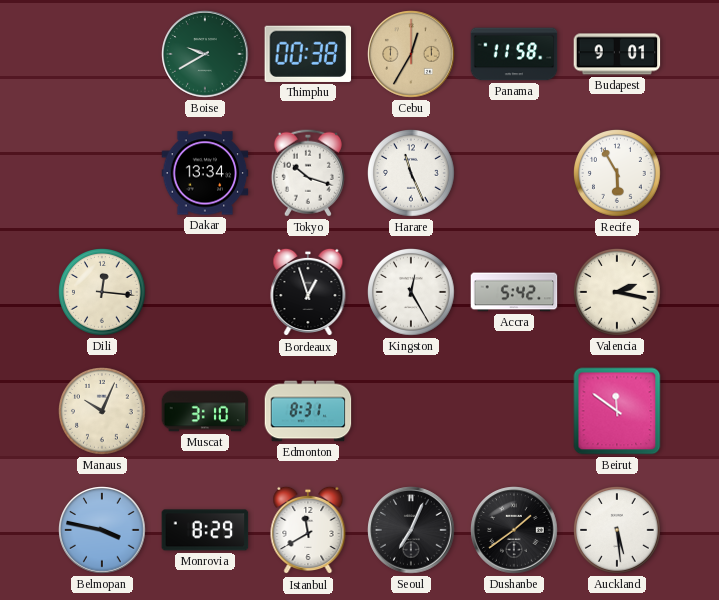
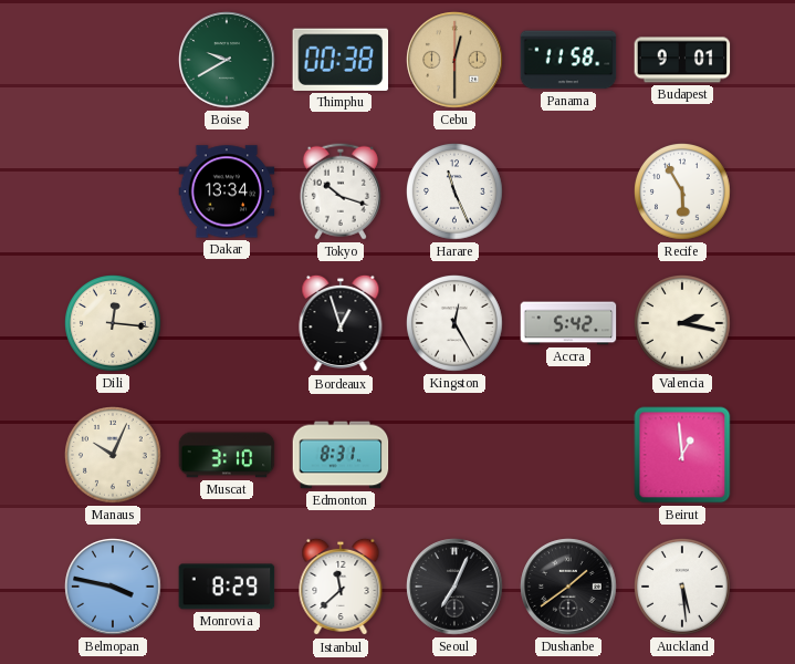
Cebu: 12:35 -> 12:30
Beirut: 11:51 -> 12:59
Istanbul: 11:40 -> 11:38
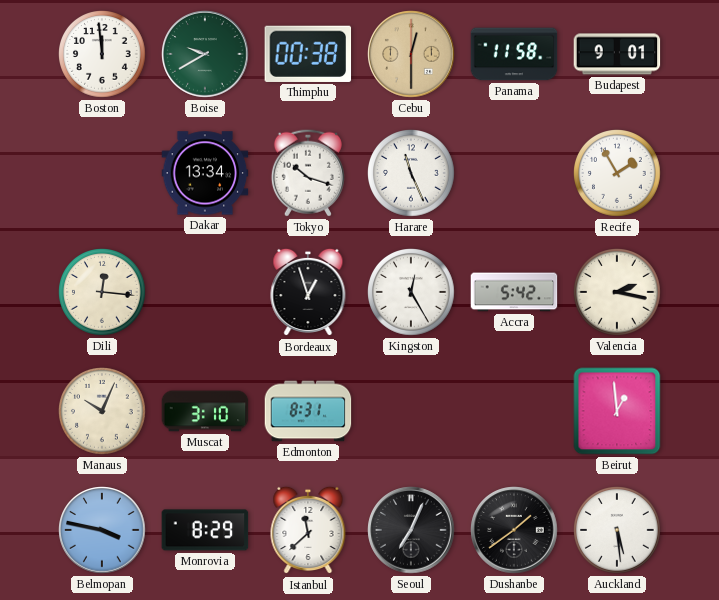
Boston: none -> 11:59
Recife: 5:55 -> 1:55
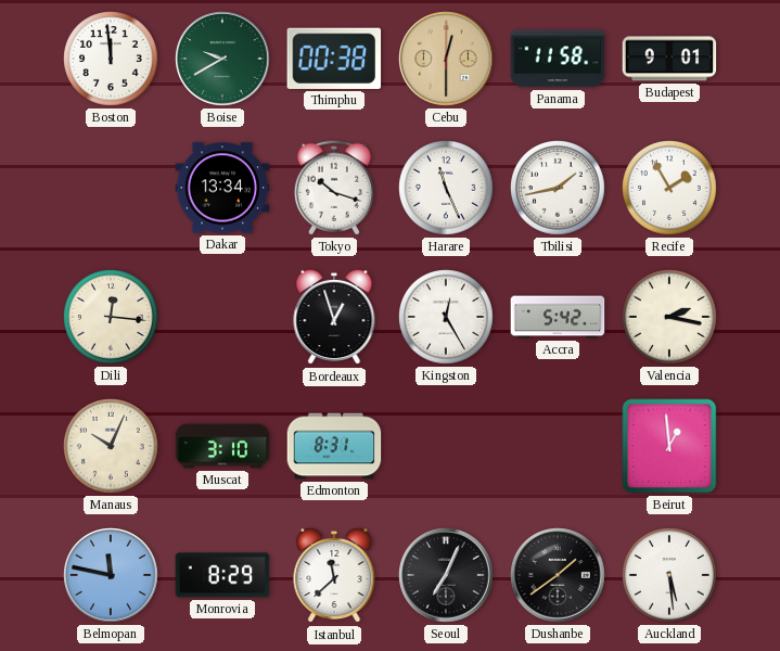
Tbilisi: none -> 1:43
Belmopan: 3:47 -> 11:47
